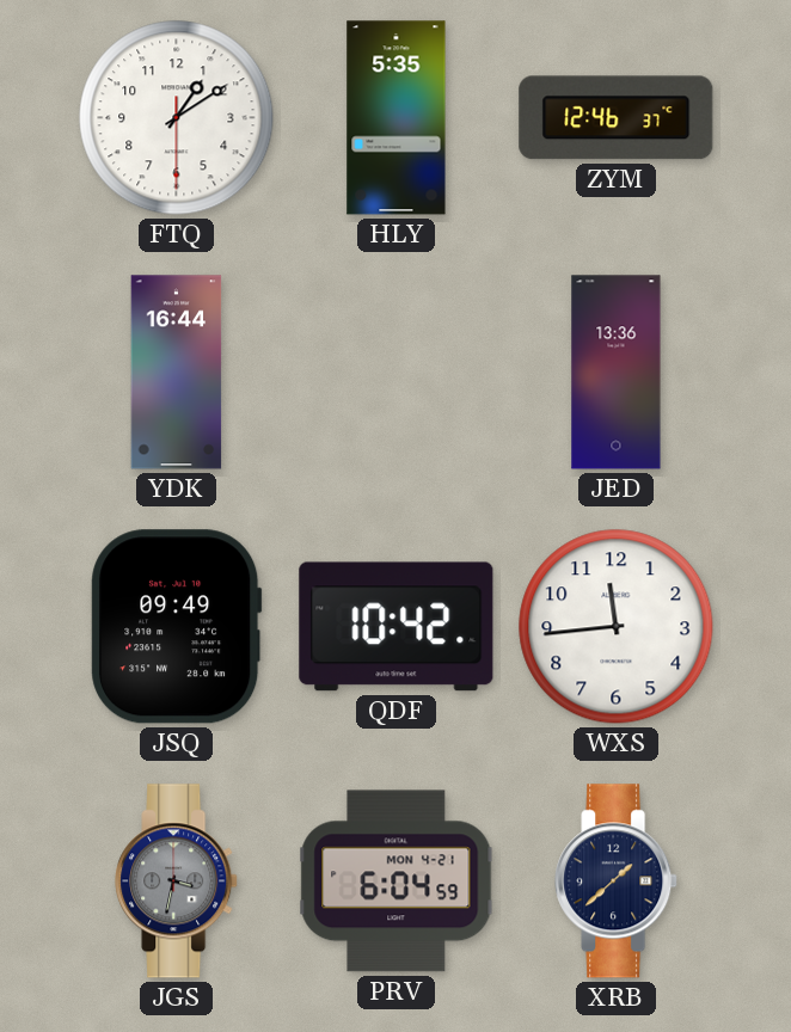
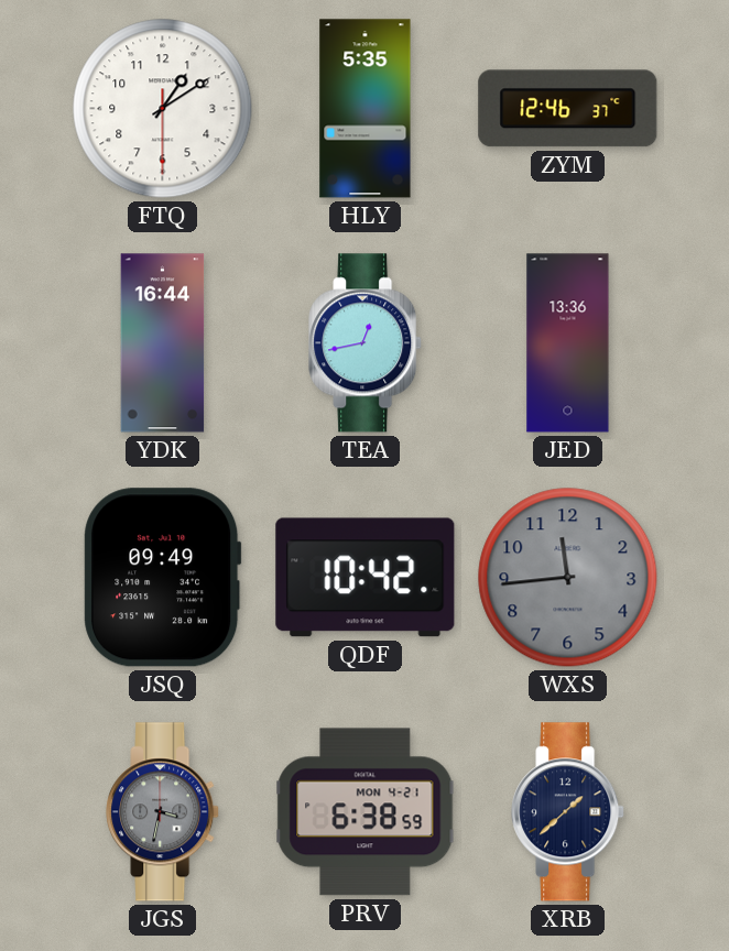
TEA: none -> 12:43
WXS dial: white -> grey
PRV: 6:04 -> 6:38
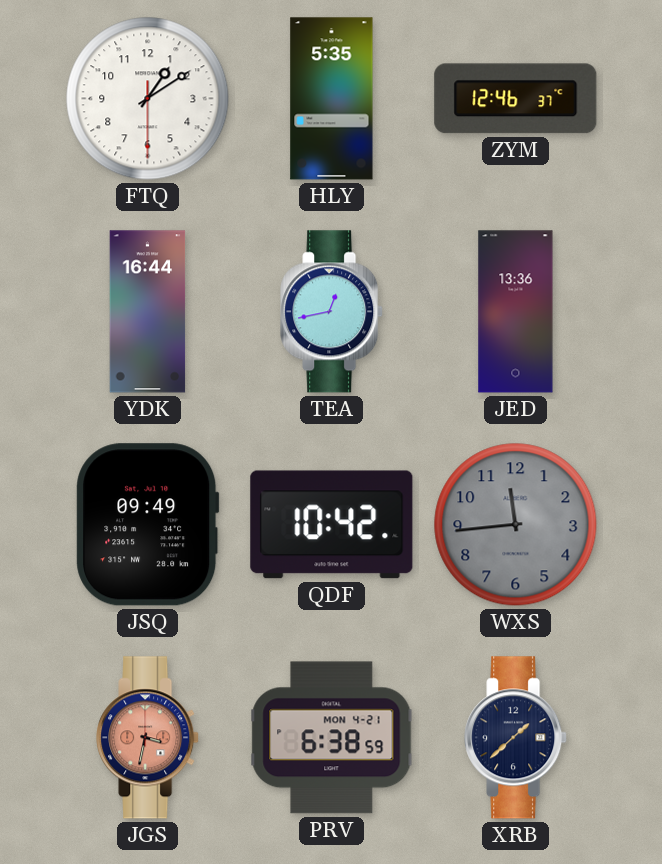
JGS dial: grey -> salmon
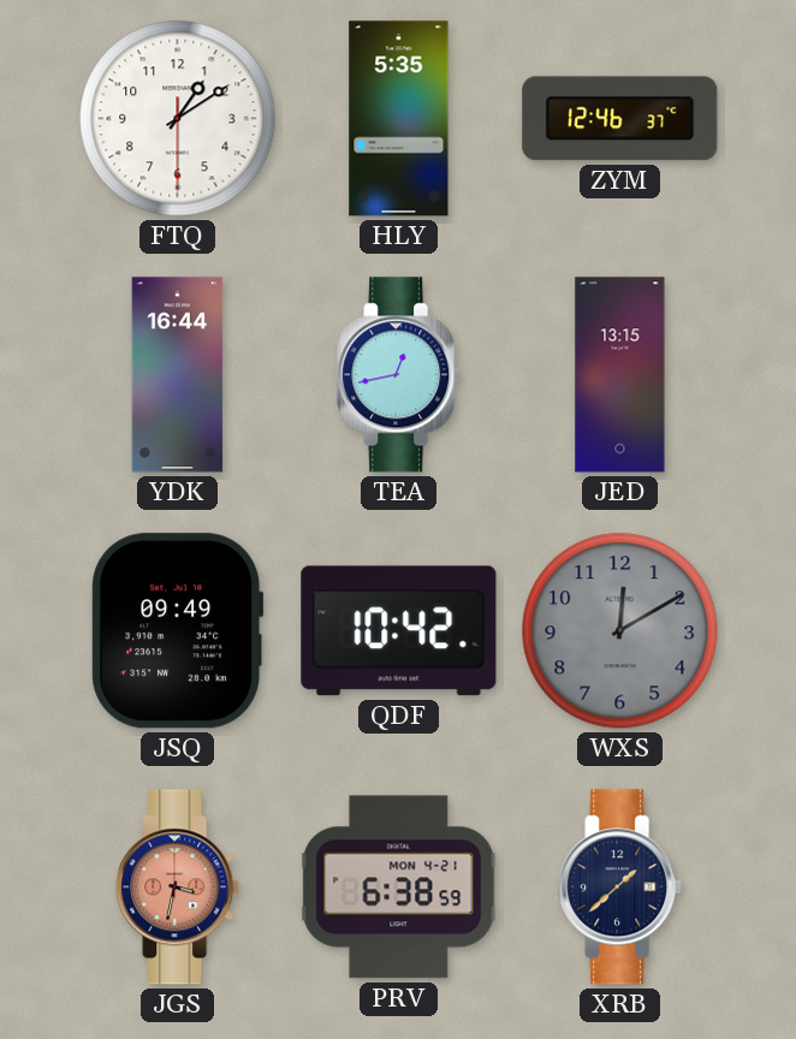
JED: 13:36 -> 13:15
WXS: 11:44 -> 12:10
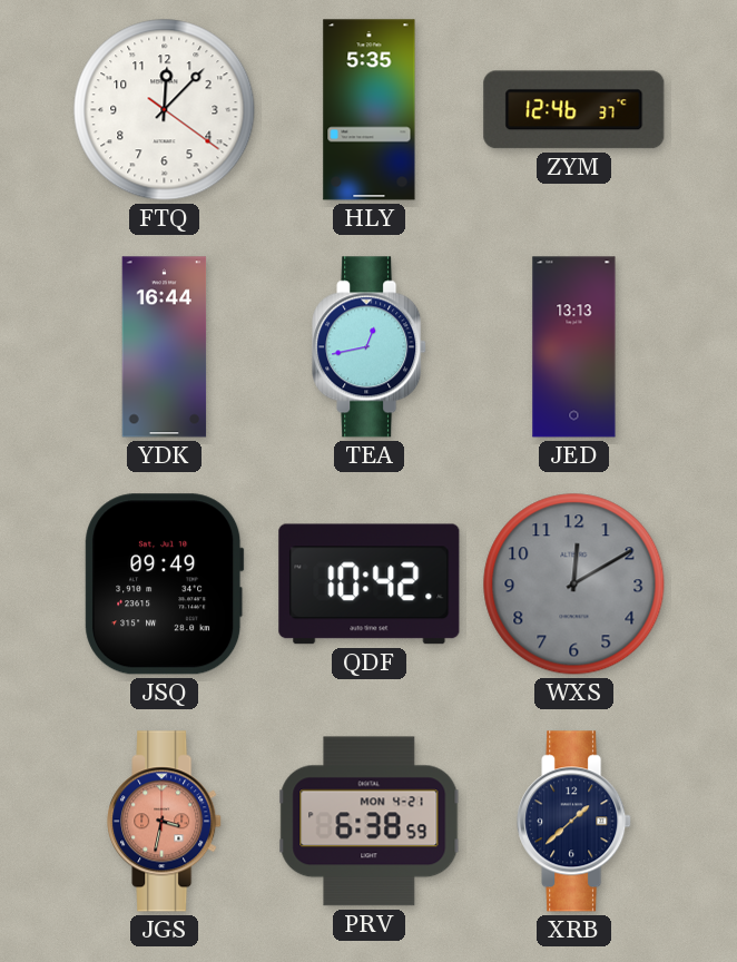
FTQ: 1:09 -> 12:07
JED: 13:15 -> 13:13
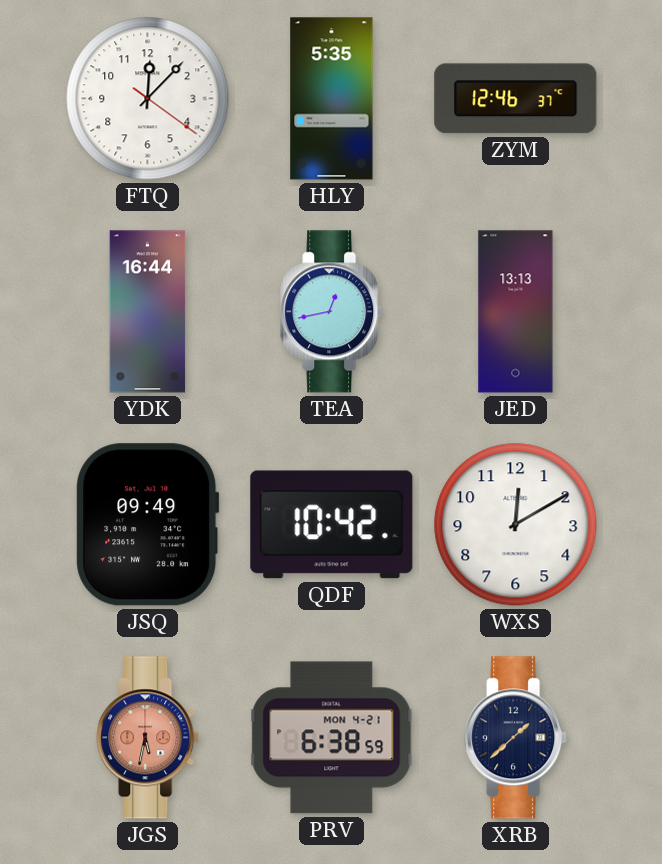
WXS dial: grey -> white
JGS: 3:32 -> 5:32
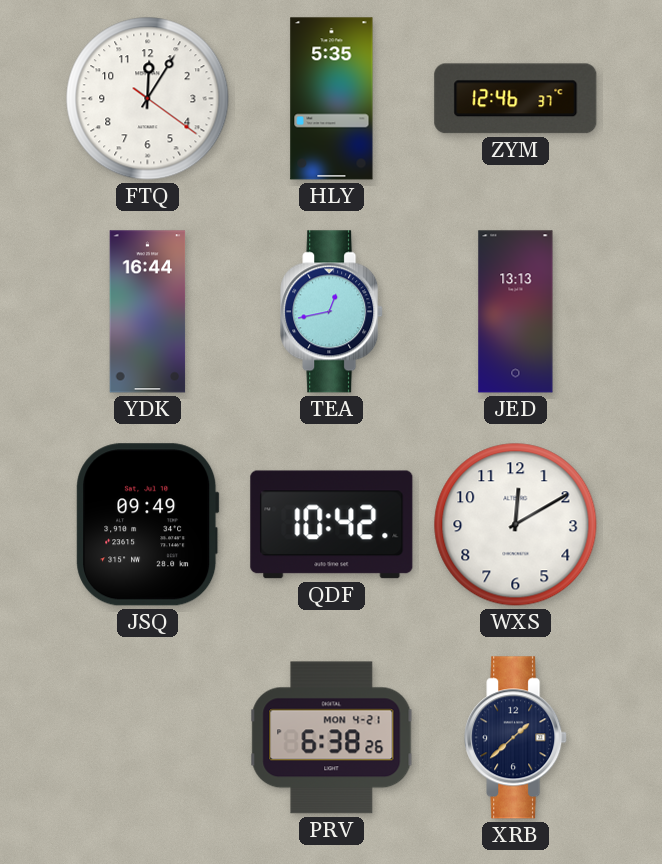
FTQ: 12:07 -> 12:05
JGS: 5:32 -> none
PRV: 6:38:59 -> 6:38:26
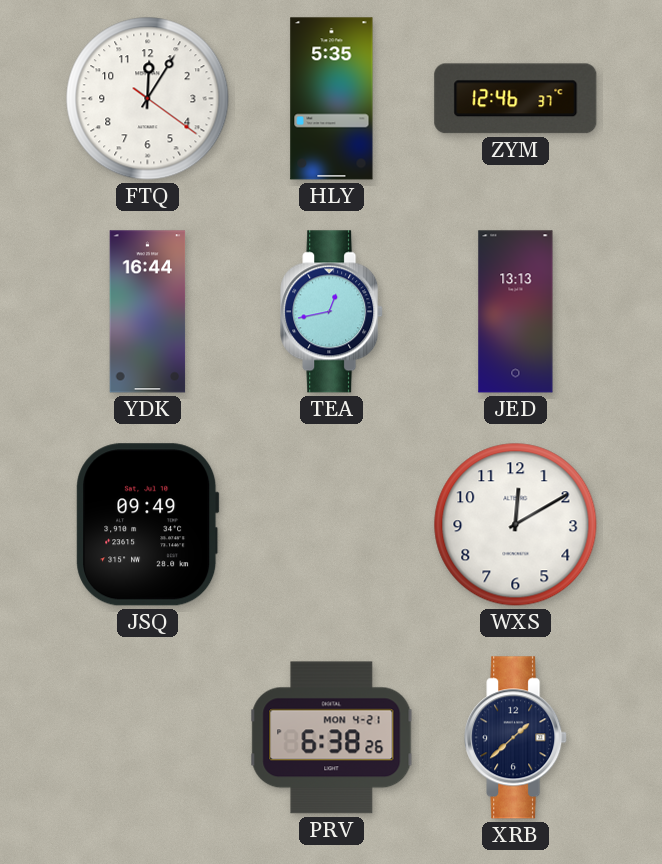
QDF: 10:42 -> none
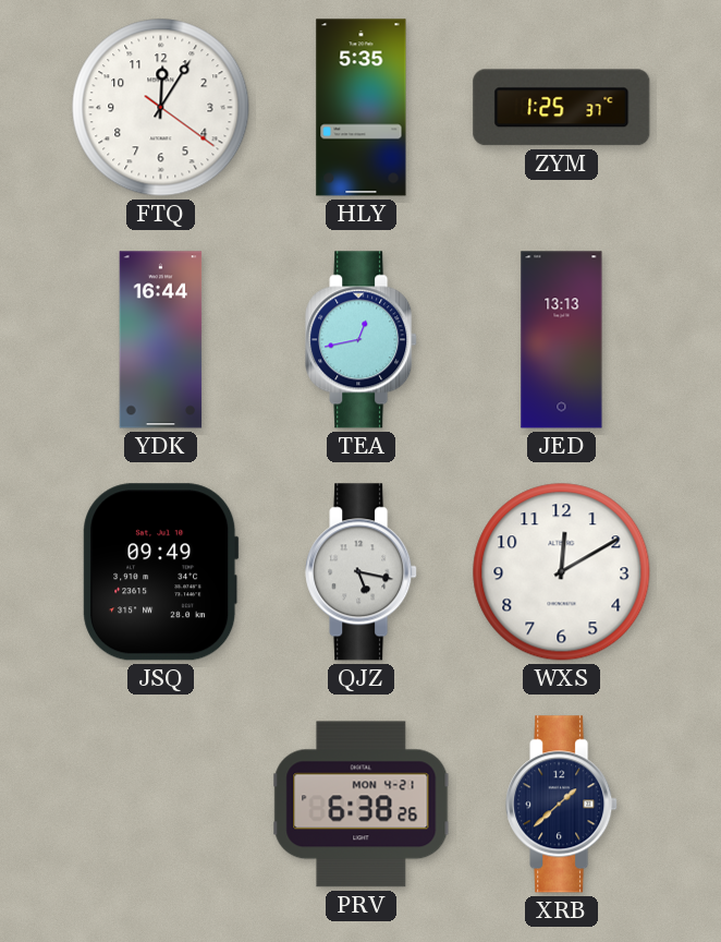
ZYM: 12:46 -> 1:25
QJZ: none -> 5:17
